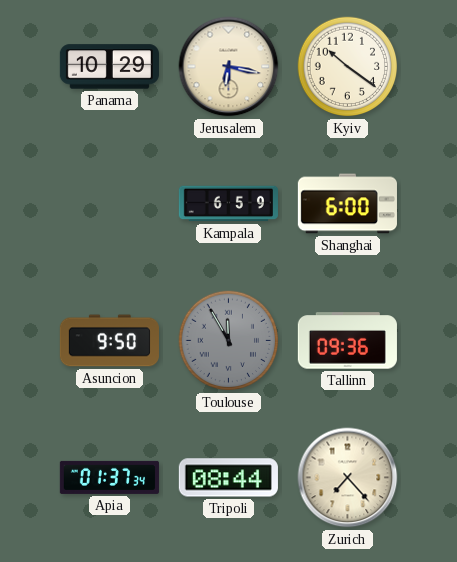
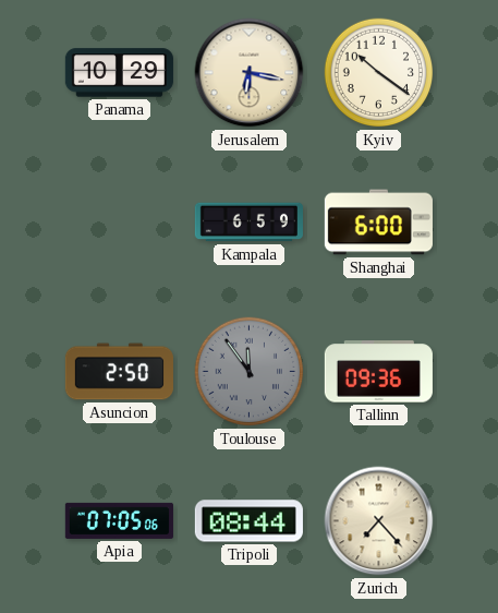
Asuncion: 9:50 -> 2:50
Toulouse: 11:55 -> 11:54
Apia: 01:37 -> 07:05
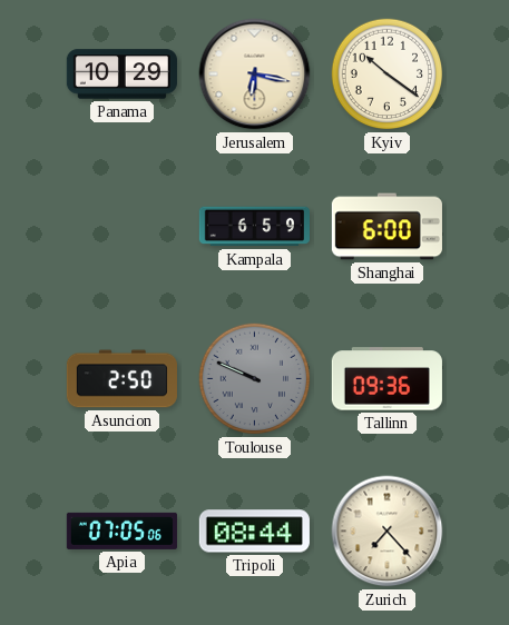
Toulouse: 11:54 -> 9:49
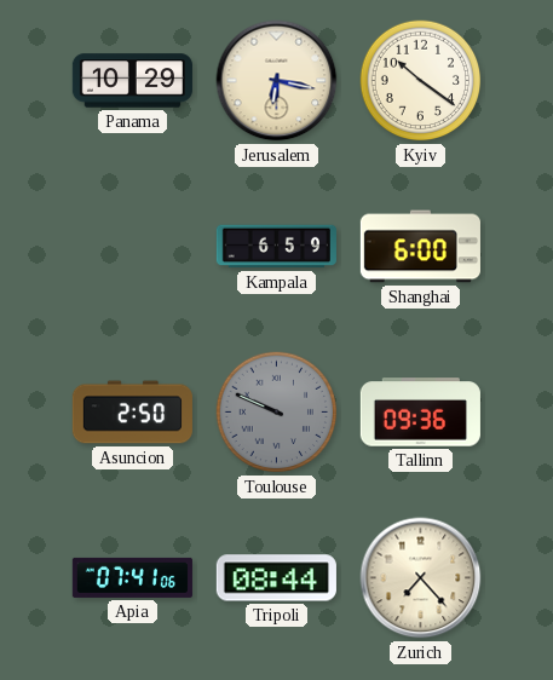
Apia: 07:05 -> 07:41
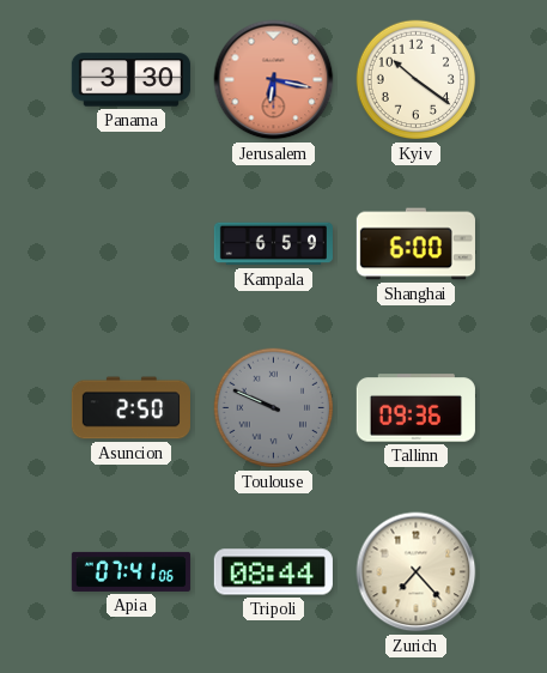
Panama: 10:29 -> 3:30
Jerusalem dial: cream -> salmon
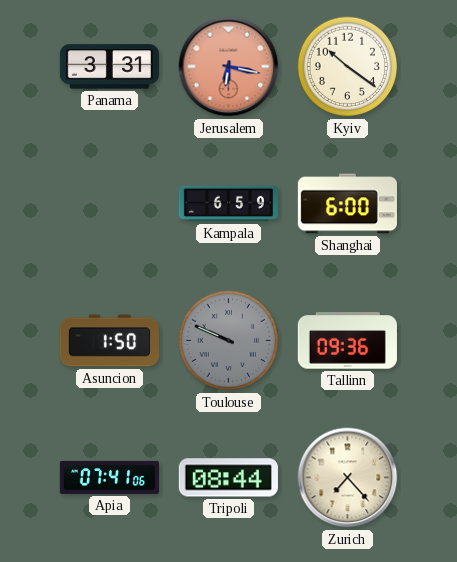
Panama: 3:30 -> 3:31
Asuncion: 2:50 -> 1:50
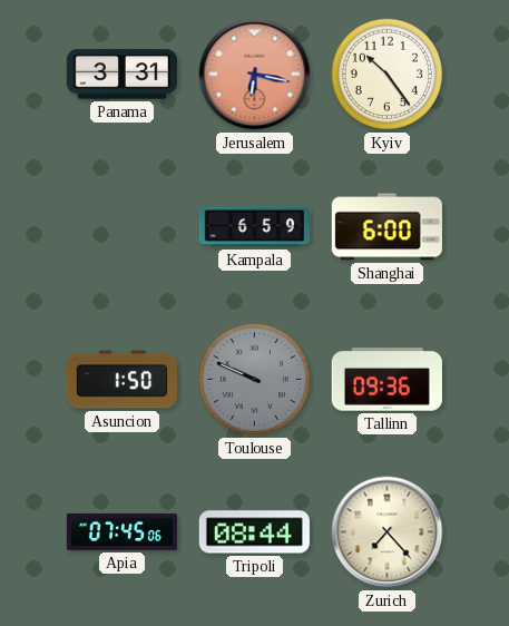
Kyiv: 10:21 -> 10:24
Apia: 07:41 -> 07:45
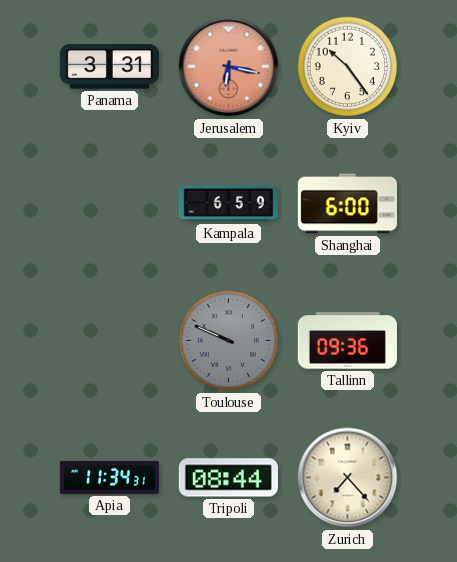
Asuncion: 1:50 -> none
Apia: 07:45 -> 11:34
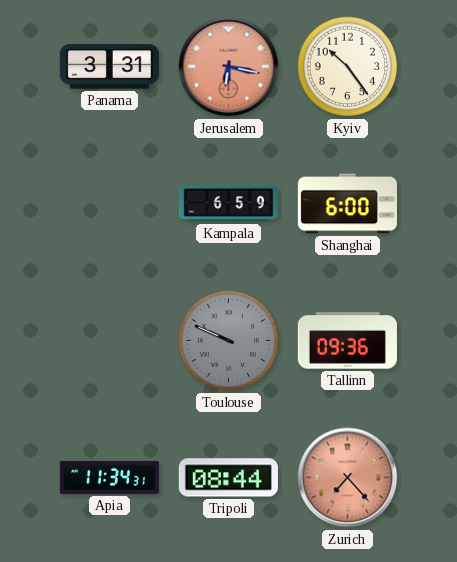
Zurich dial: cream -> salmon
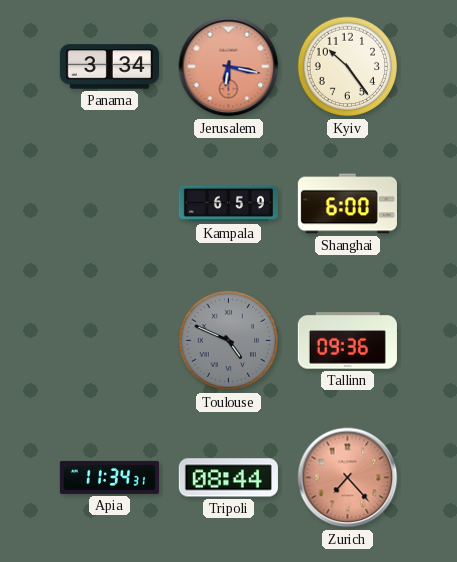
Panama: 3:31 -> 3:34
Toulouse: 9:49 -> 4:49
